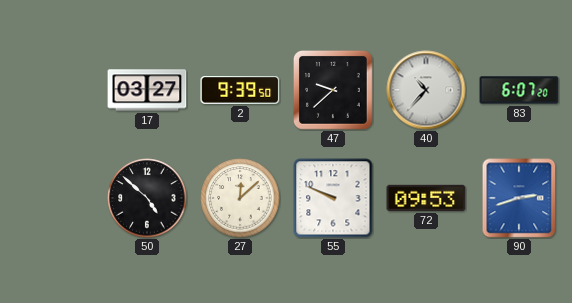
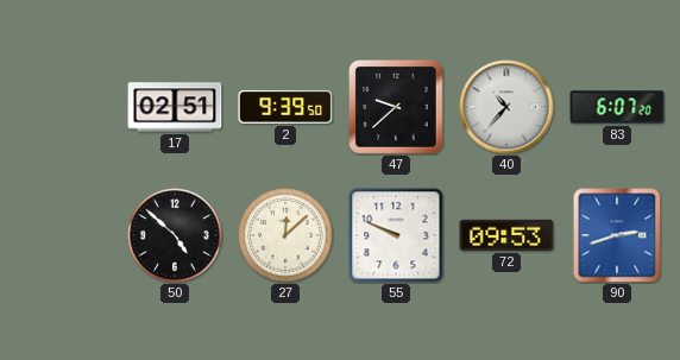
17: 03:27 -> 02:51
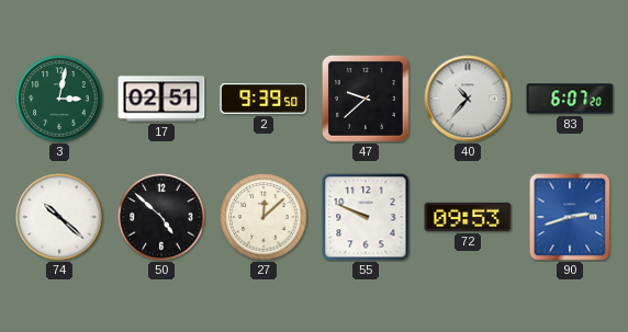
3: none -> 3:02
74: none -> 10:22
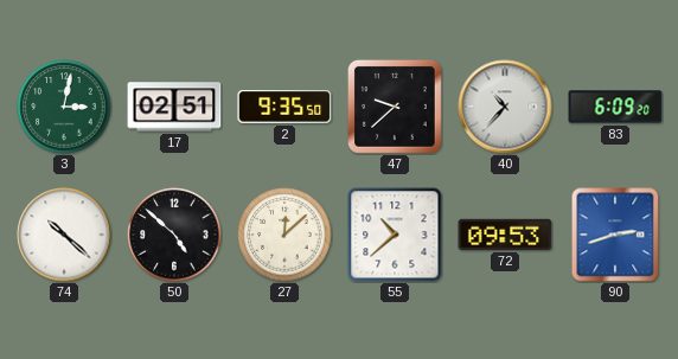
2: 9:39 -> 9:35
83: 6:07 -> 6:09
55: 9:49 -> 10:38
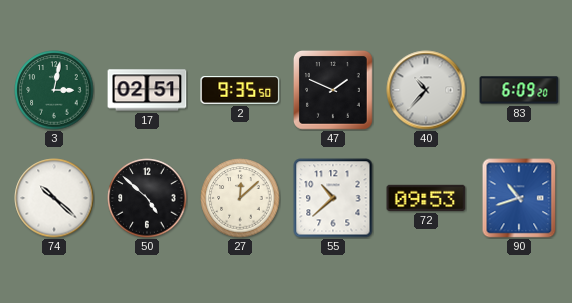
47: 9:38 -> 1:49
90: 2:42 -> 10:42
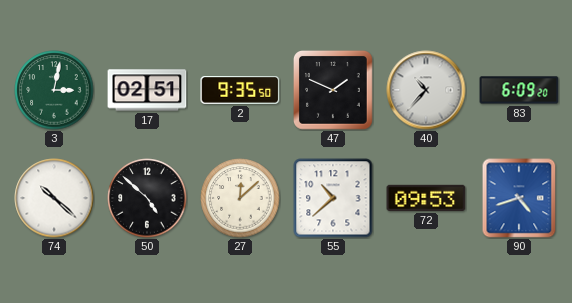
90: 10:42 -> 4:42
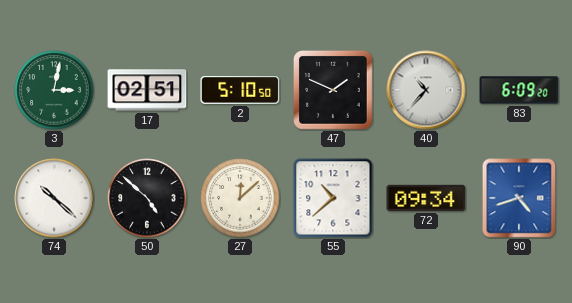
2: 9:35 -> 5:10
72: 09:53 -> 09:34
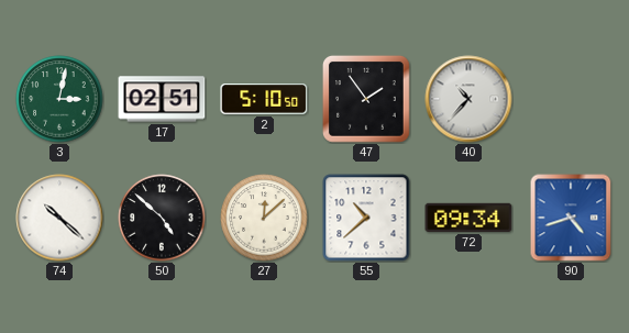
47: 1:49 -> 1:54
83: 6:09 -> none
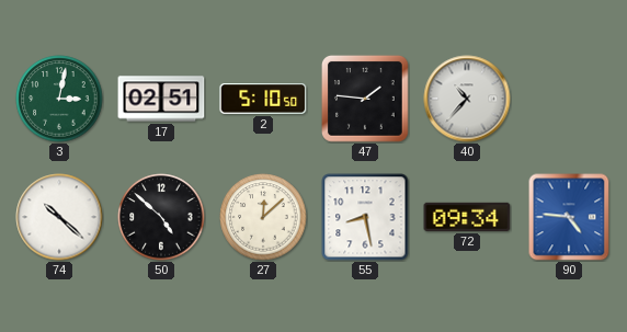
47: 1:54 -> 1:46
55: 10:38 -> 8:28
90: 4:42 -> 4:46
